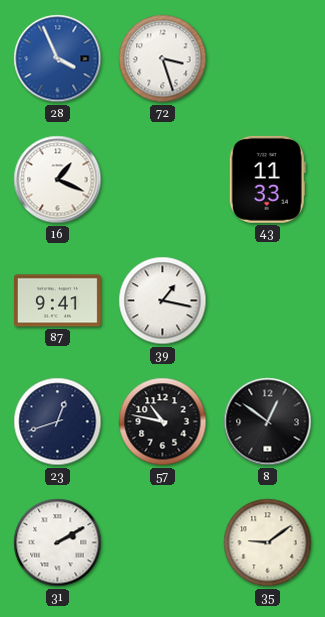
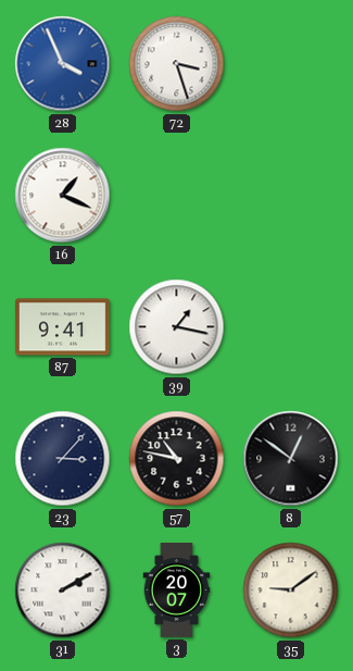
43: 11:33 -> none
23: 12:42 -> 3:07
3: none -> 20:07
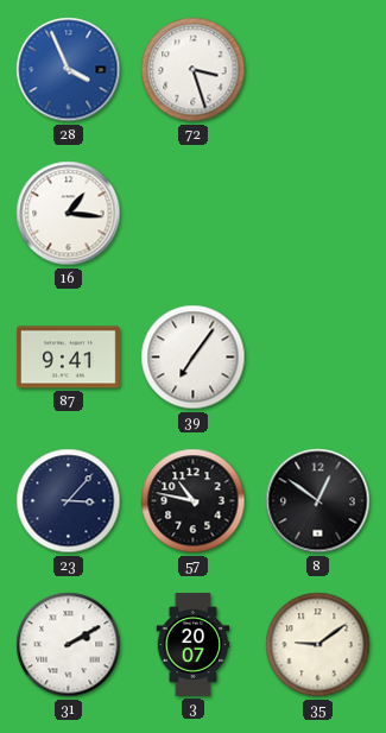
16: 1:19 -> 1:16
39: 1:17 -> 7:06
